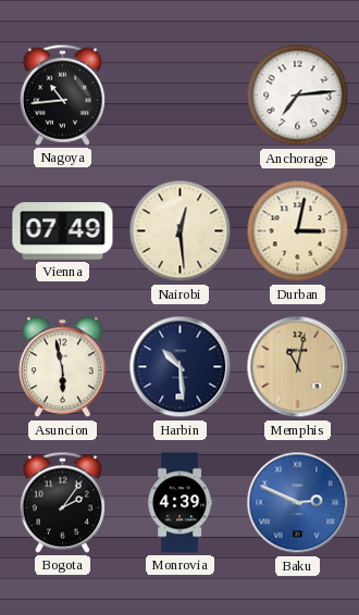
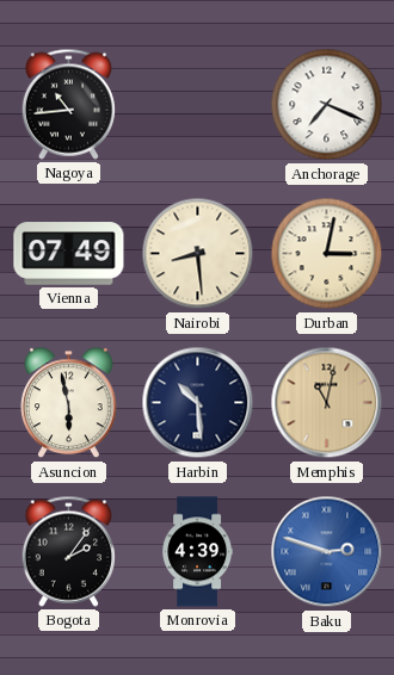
Anchorage: 7:14 -> 7:19
Nairobi: 12:29 -> 8:29
Baku: 2:49 -> 2:48
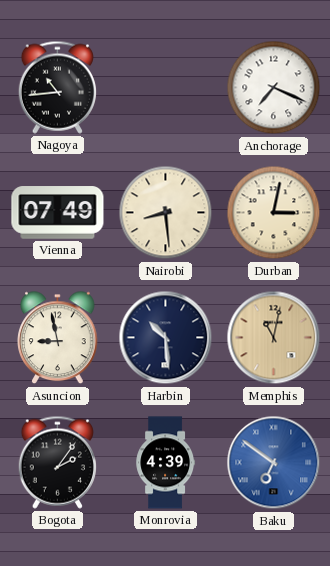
Asuncion: 5:58 -> 8:58
Baku: 2:48 -> 6:51
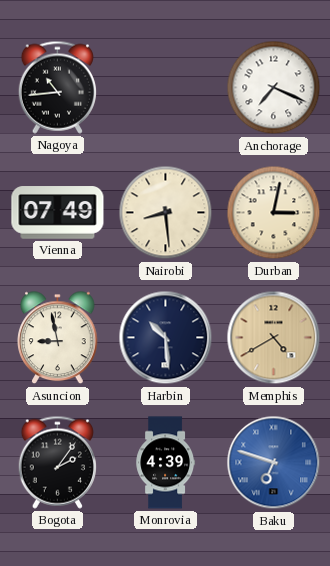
Memphis: 11:02 -> 4:40
Baku: 6:51 -> 6:48
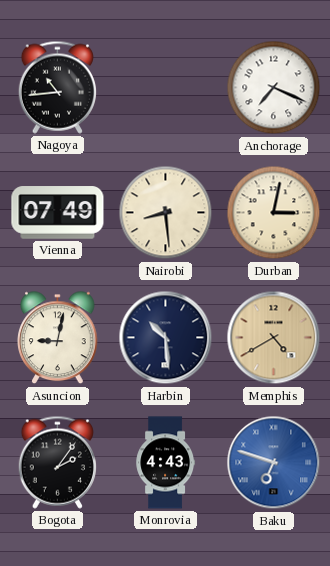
Asuncion: 8:58 -> 9:02
Monrovia: 4:39 -> 4:43
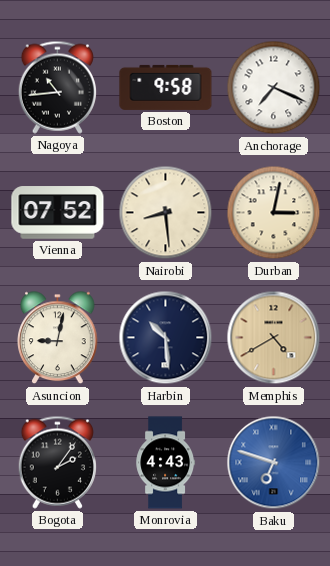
Boston: none -> 9:58
Vienna: 07:49 -> 07:52
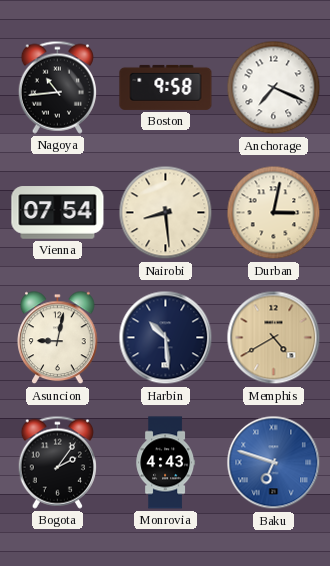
Vienna: 07:52 -> 07:54
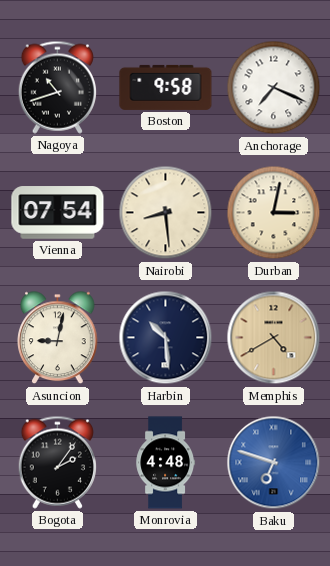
Nagoya: 10:44 -> 10:42
Monrovia: 4:43 -> 4:48
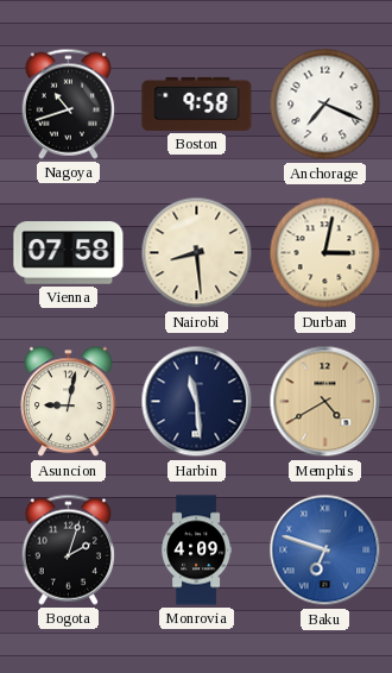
Vienna: 07:54 -> 07:58
Harbin: 10:29 -> 11:29
Bogota: 2:06 -> 2:03
Monrovia: 4:48 -> 4:09
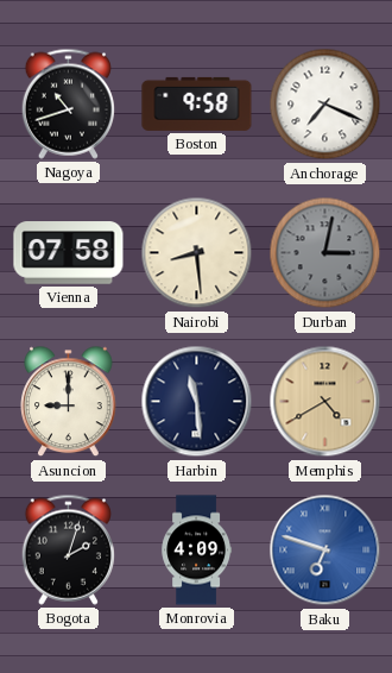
Durban dial: cream -> grey
Asuncion: 9:02 -> 9:00
